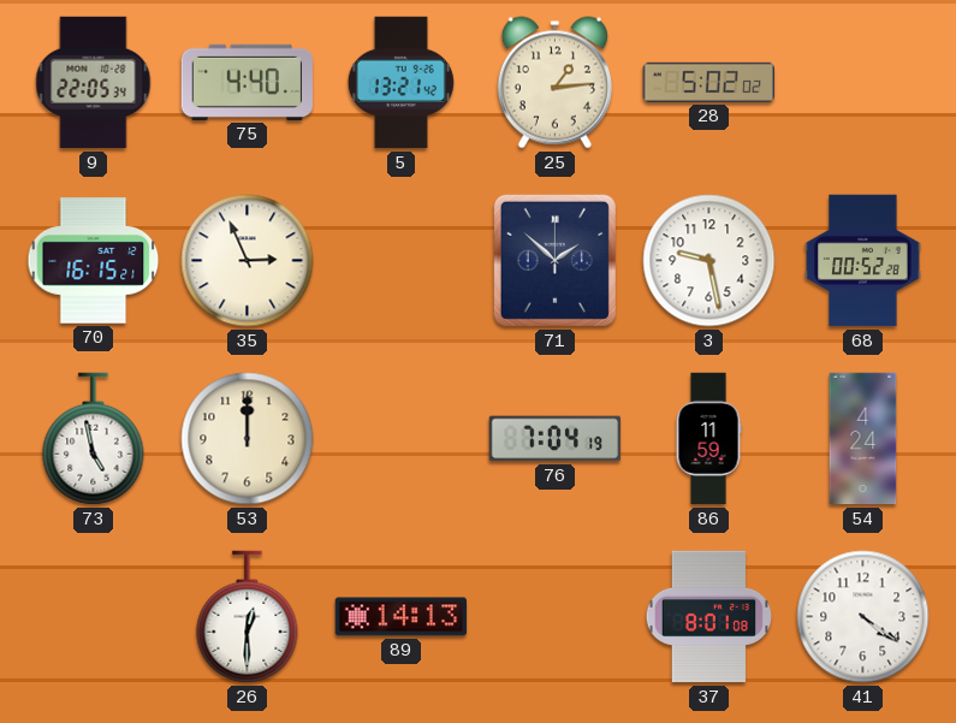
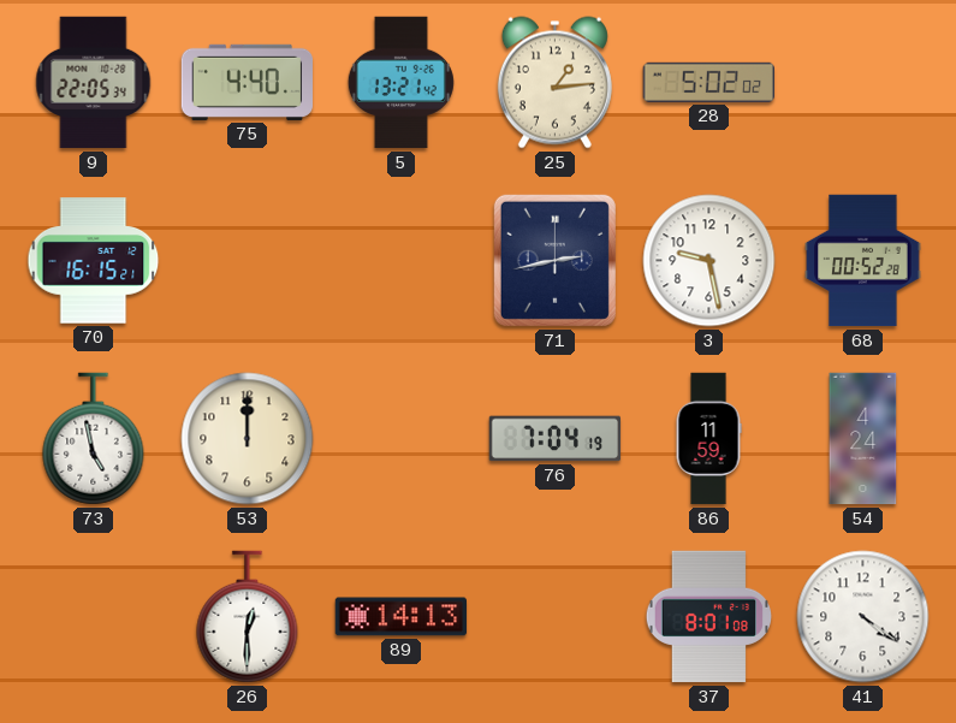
35: 2:56 -> none
71: 1:52 -> 2:43
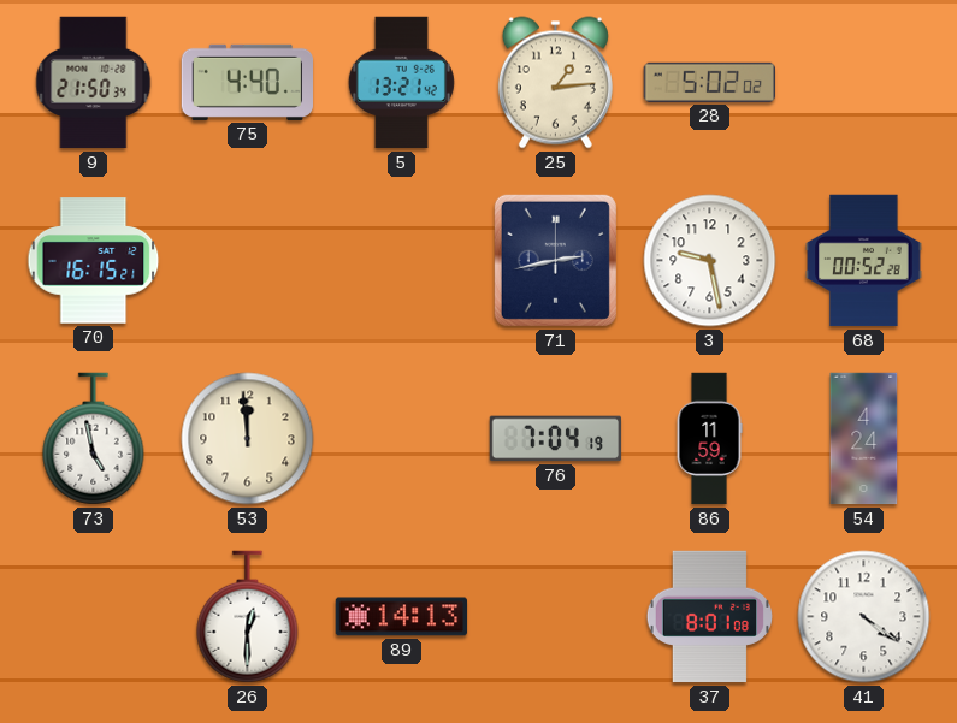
9: 22:05 -> 21:50
53: 12:00 -> 11:59
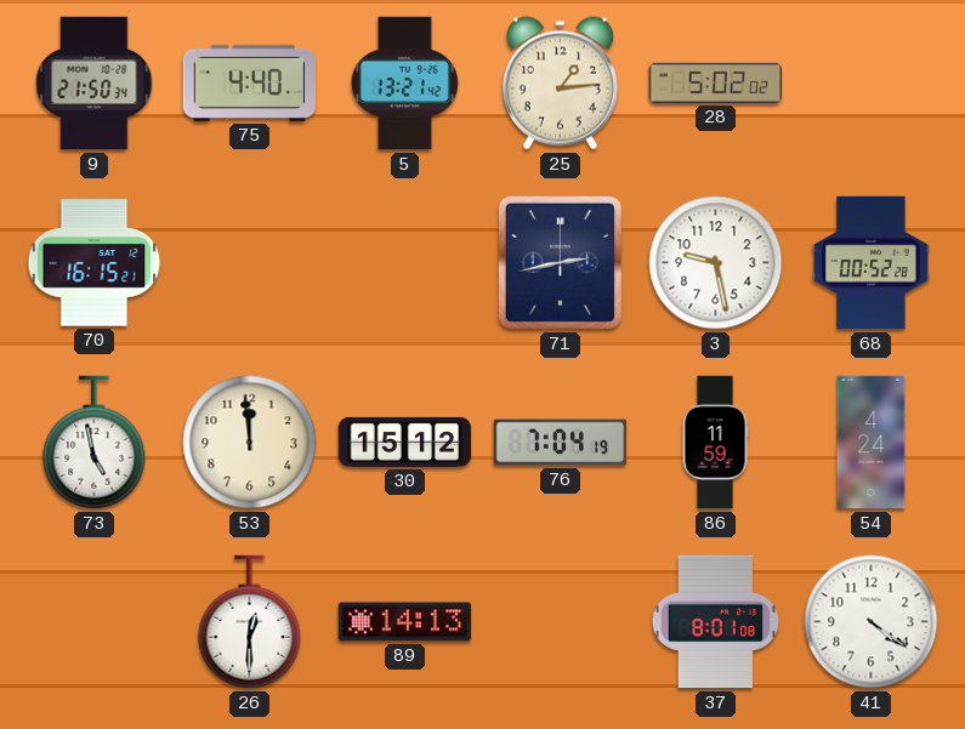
30: none -> 15:12
